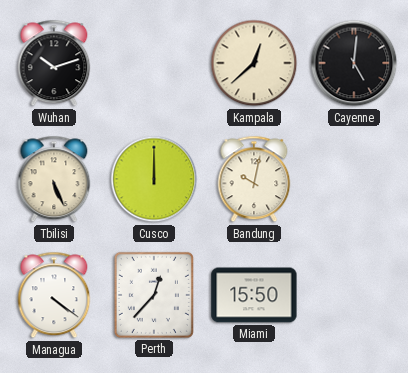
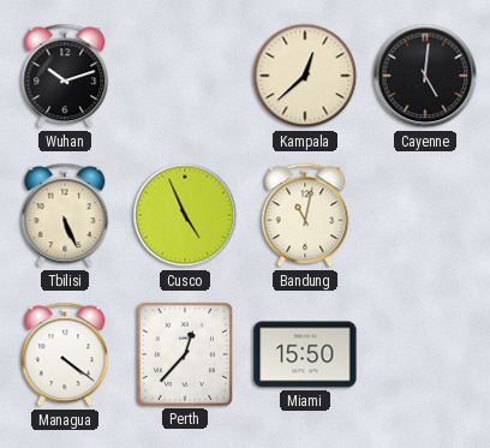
Cusco: 12:00 -> 4:56
Bandung: 10:02 -> 11:02
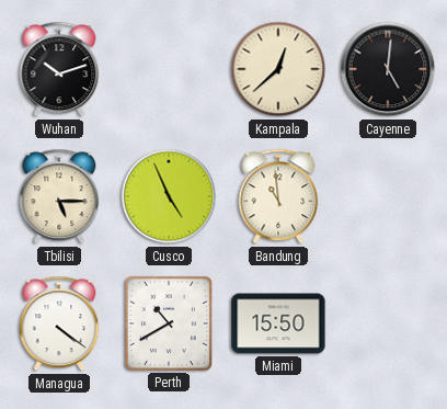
Tbilisi: 5:26 -> 5:15
Bandung: 11:02 -> 10:59
Perth: 12:37 -> 10:40
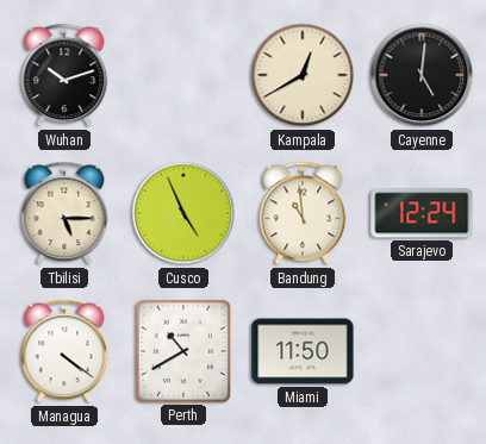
Kampala: 12:38 -> 12:40
Sarajevo: none -> 12:24
Miami: 15:50 -> 11:50
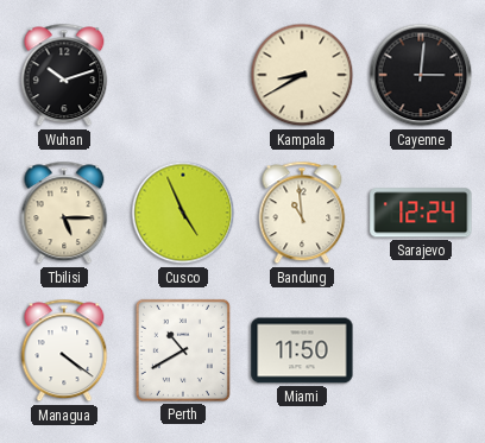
Kampala: 12:40 -> 8:40
Cayenne: 5:01 -> 3:01
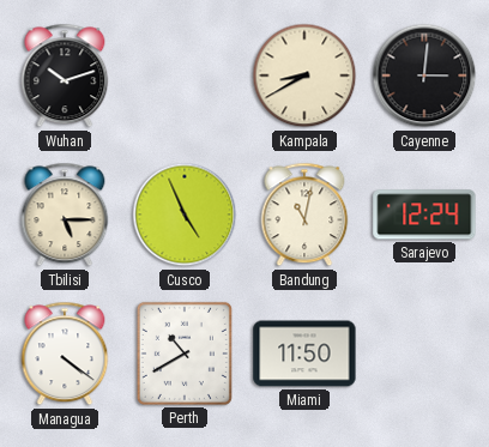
Bandung: 10:59 -> 11:02
